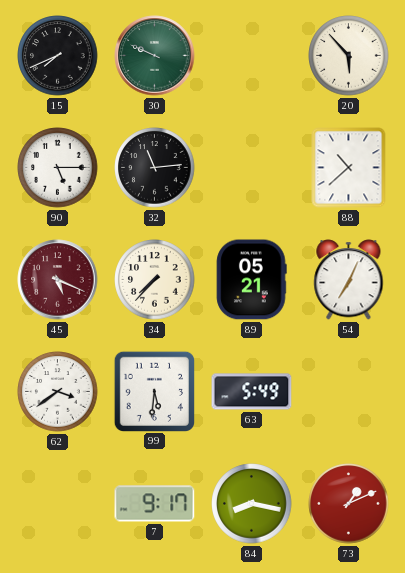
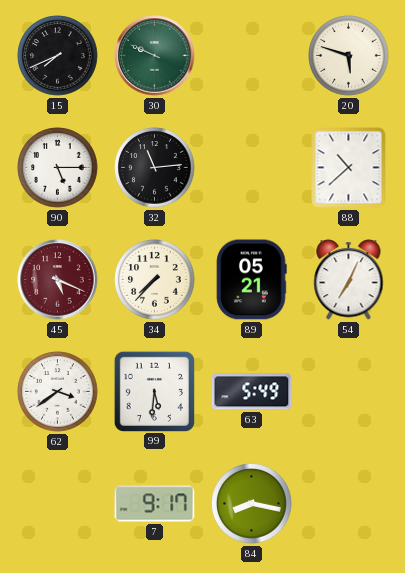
20: 5:53 -> 5:48
73: 1:11 -> none
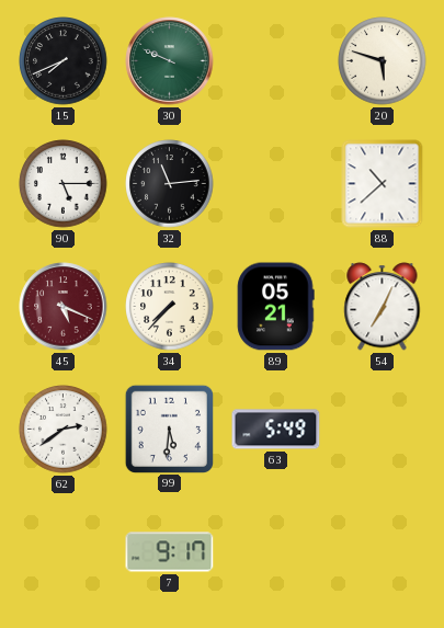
62: 3:39 -> 2:39
84: 8:17 -> none
